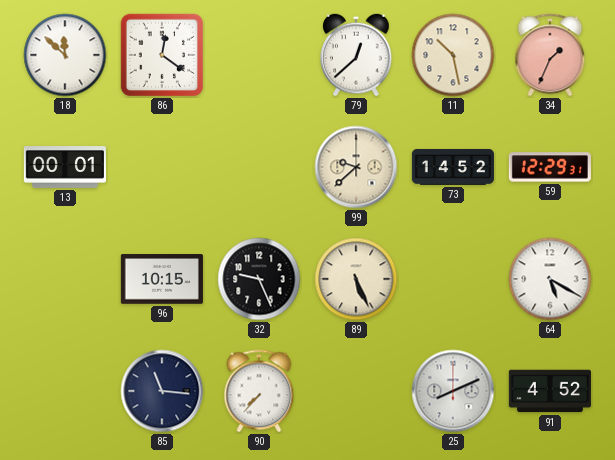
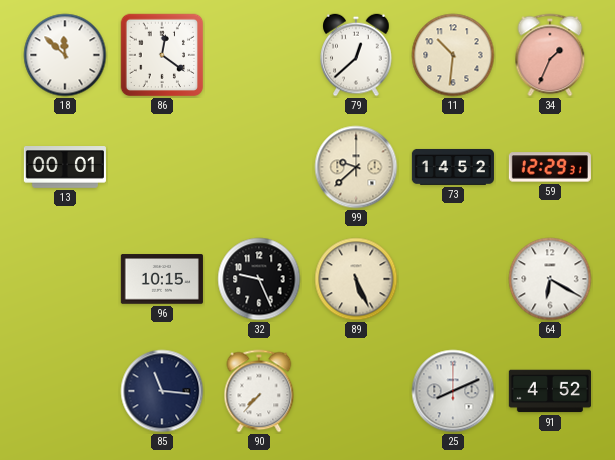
11: 10:28 -> 10:31
64: 5:20 -> 6:20
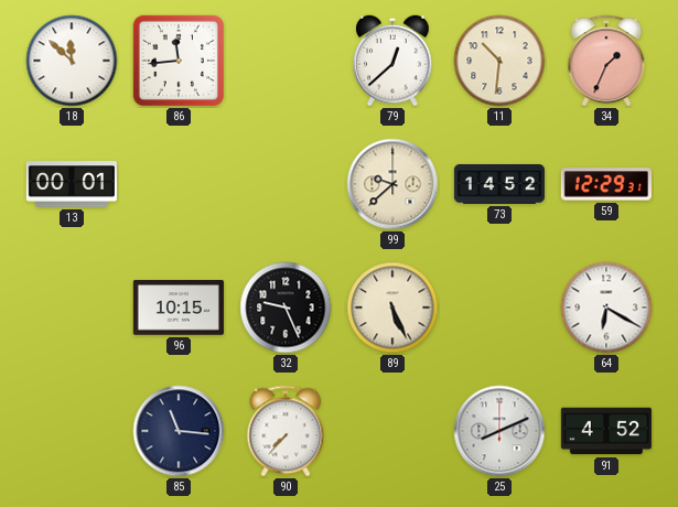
86: 12:21 -> 11:44
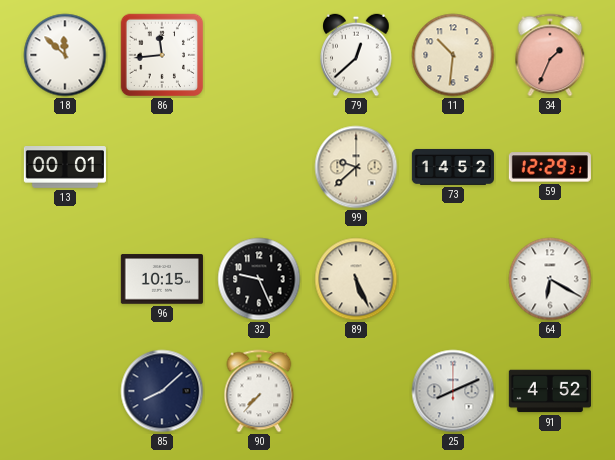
85: 11:16 -> 8:08
